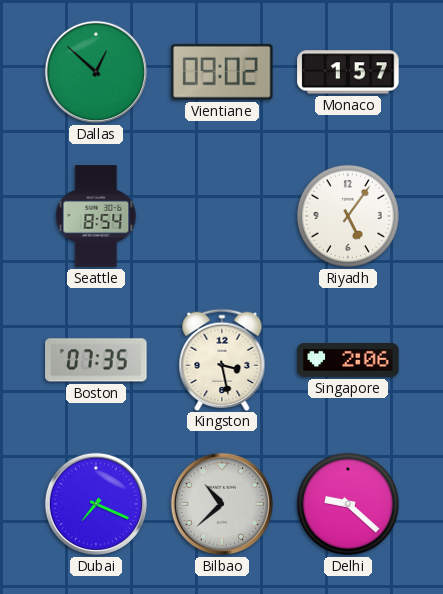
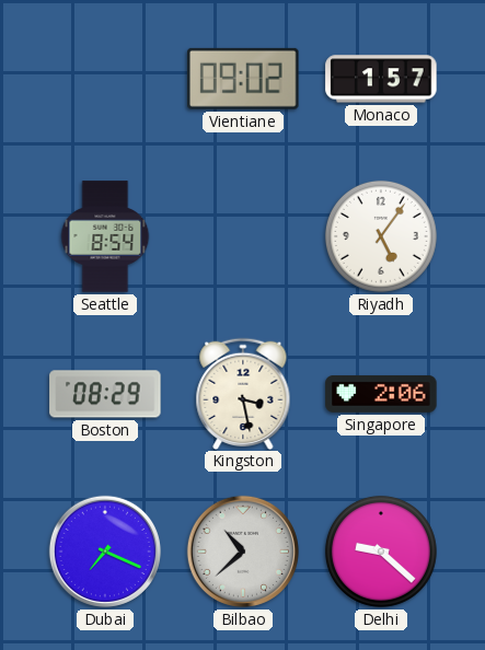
Dallas: 12:52 -> none
Boston: 07:35 -> 08:29
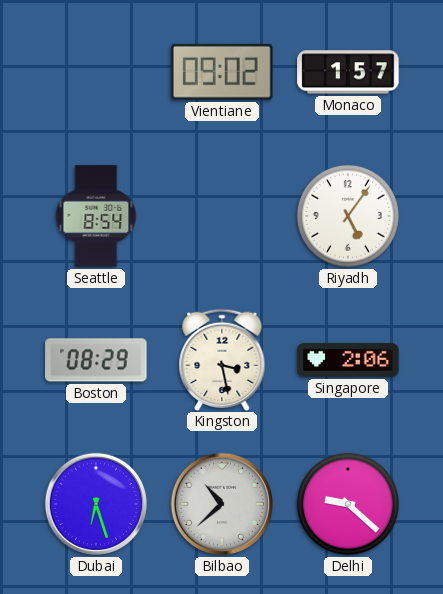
Dubai: 7:19 -> 6:27
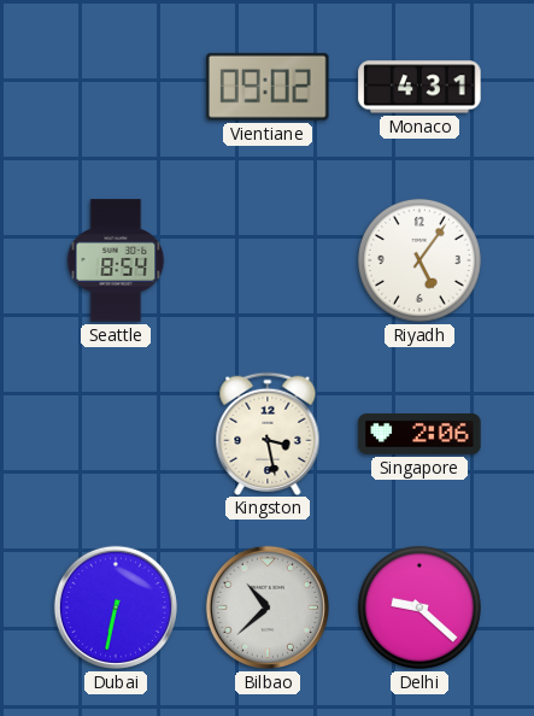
Monaco: 1:57 -> 4:31
Boston: 08:29 -> none
Dubai: 6:27 -> 6:32
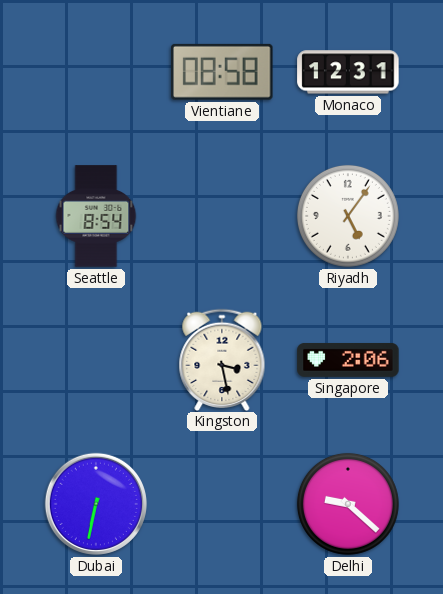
Vientiane: 09:02 -> 08:58
Monaco: 4:31 -> 12:31
Bilbao: 10:38 -> none
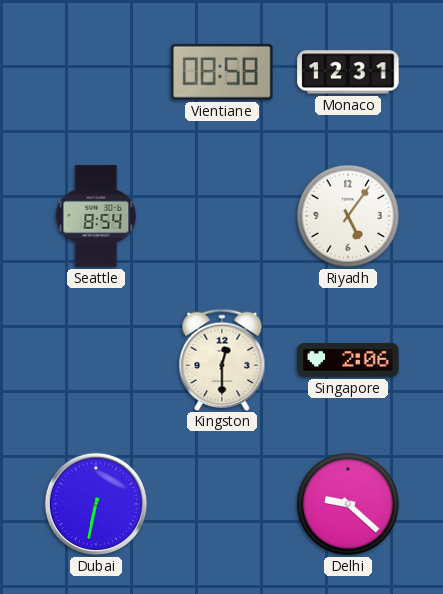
Kingston: 3:28 -> 12:30
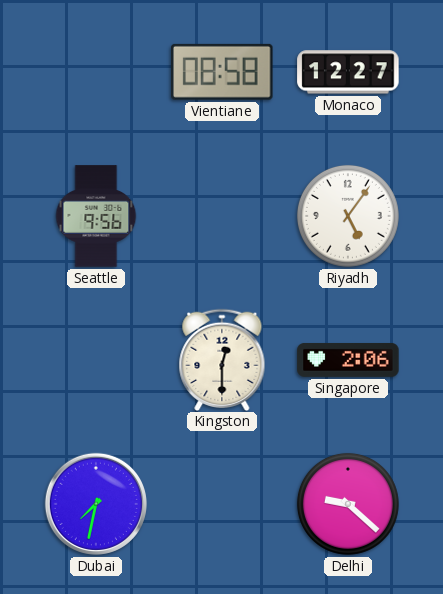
Monaco: 12:31 -> 12:27
Seattle: 8:54 -> 9:56
Dubai: 6:32 -> 7:32
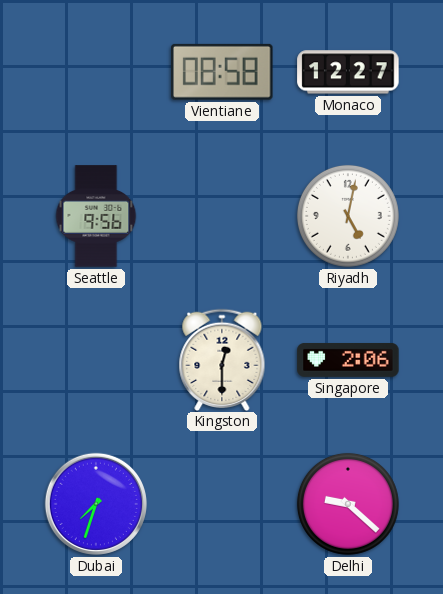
Riyadh: 5:06 -> 5:02
Dubai: 7:32 -> 7:33
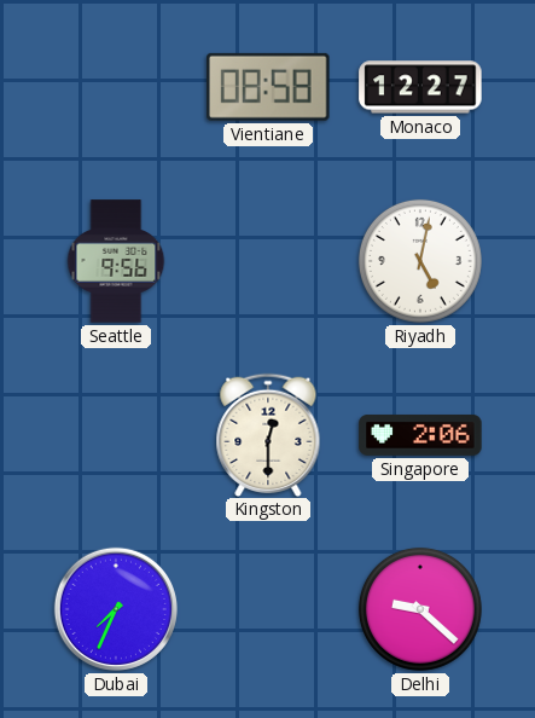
Dubai: 7:33 -> 7:34
